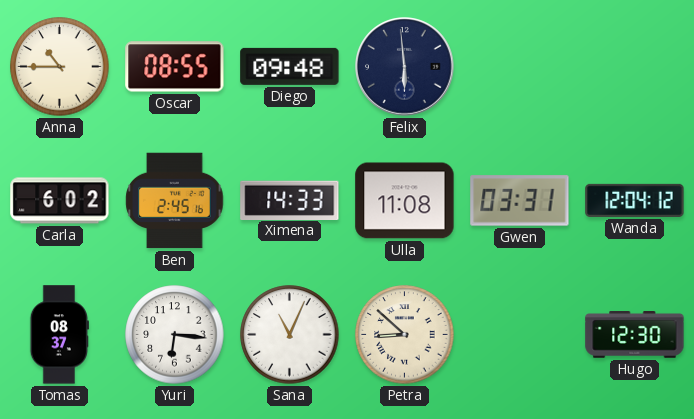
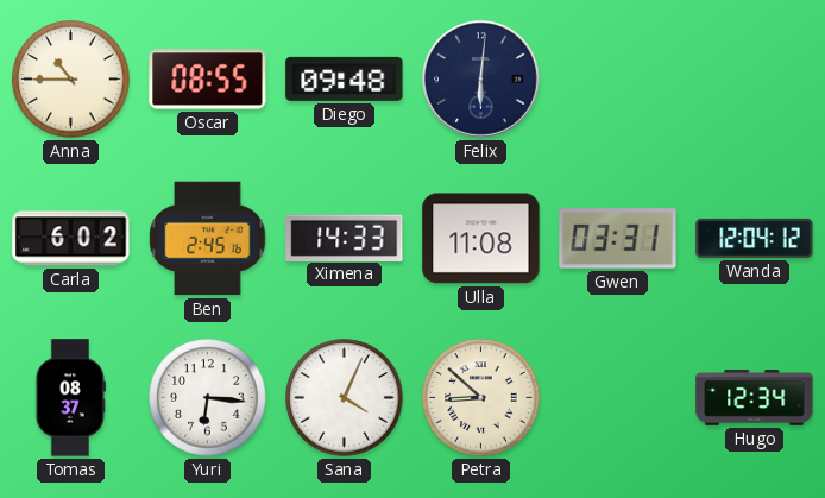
Felix: 5:59 -> 6:01
Sana: 11:04 -> 4:04
Hugo: 12:30 -> 12:34
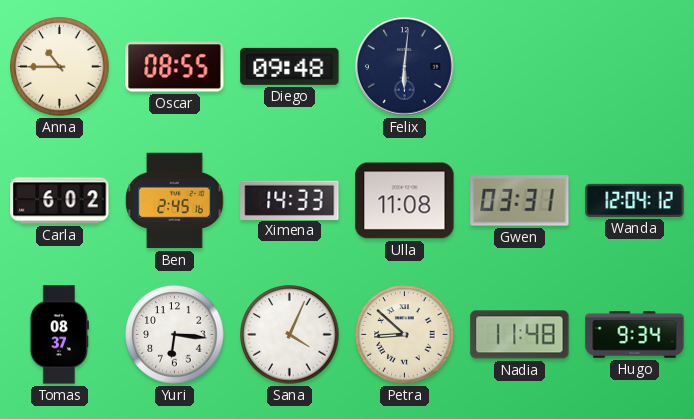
Nadia: none -> 11:48
Hugo: 12:34 -> 9:34
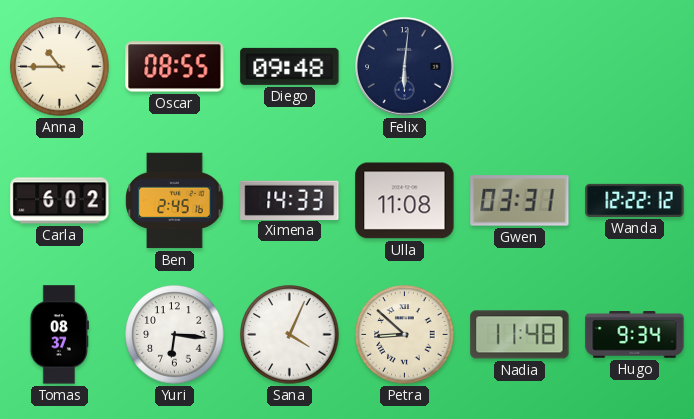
Wanda: 12:04 -> 12:22
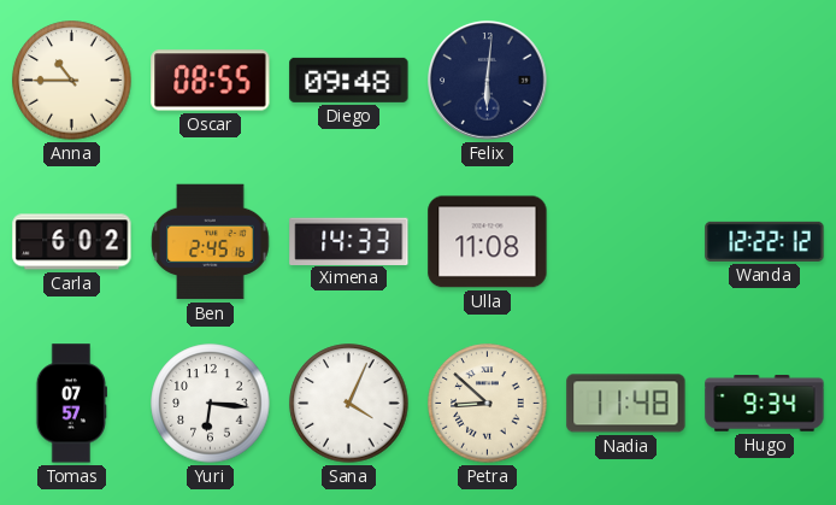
Gwen: 03:31 -> none
Tomas: 08:37 -> 07:57
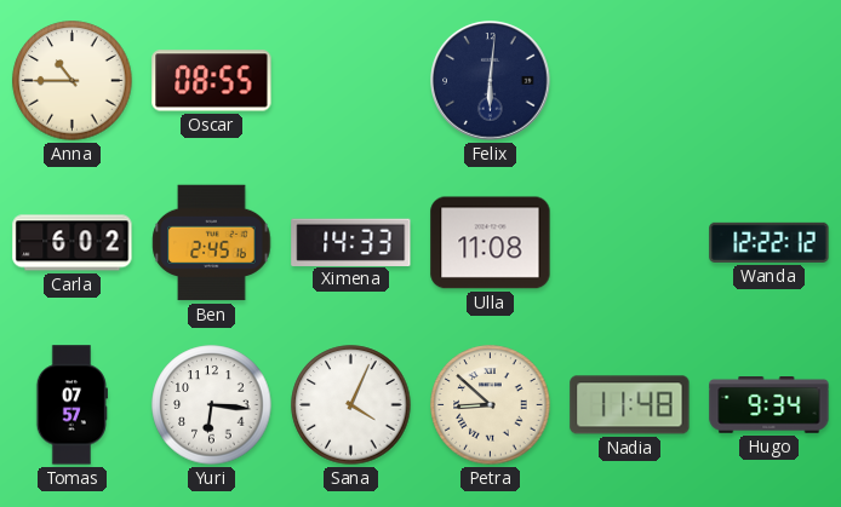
Diego: 09:48 -> none
